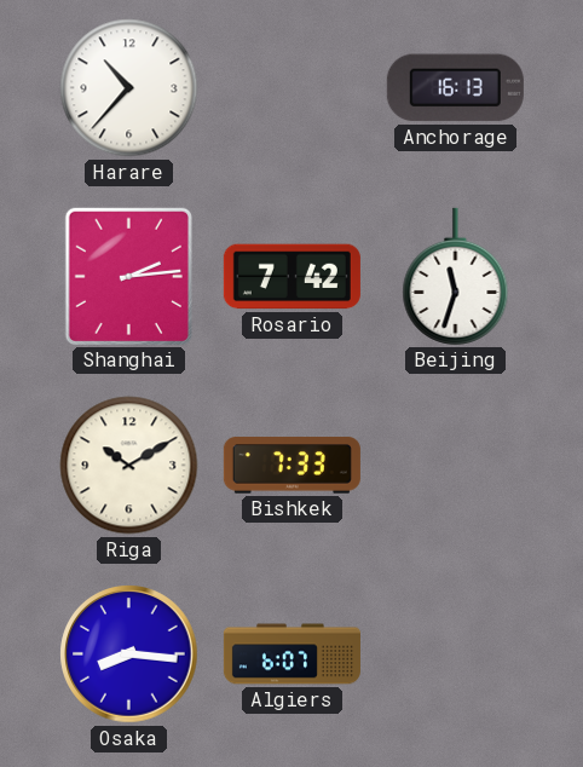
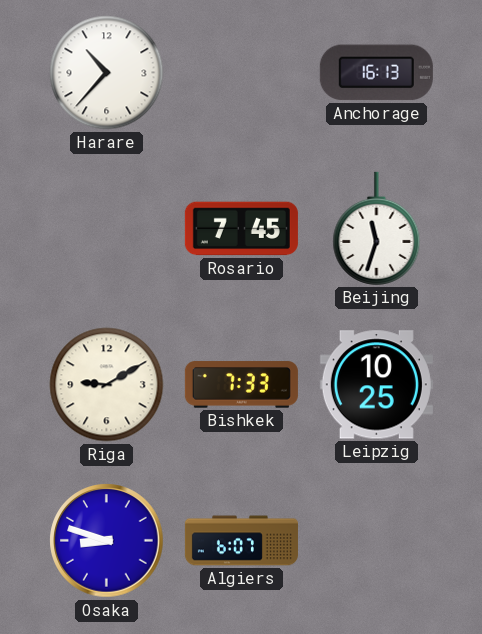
Shanghai: 2:14 -> none
Rosario: 7:42 -> 7:45
Riga: 10:10 -> 9:10
Leipzig: none -> 10:25
Osaka: 8:16 -> 8:48
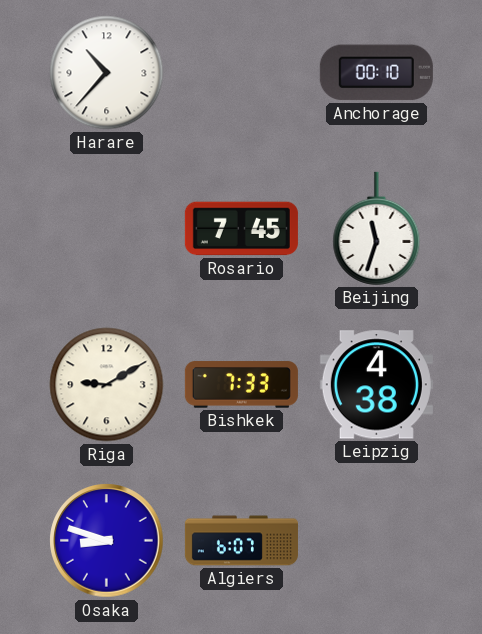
Anchorage: 16:13 -> 00:10
Leipzig: 10:25 -> 4:38
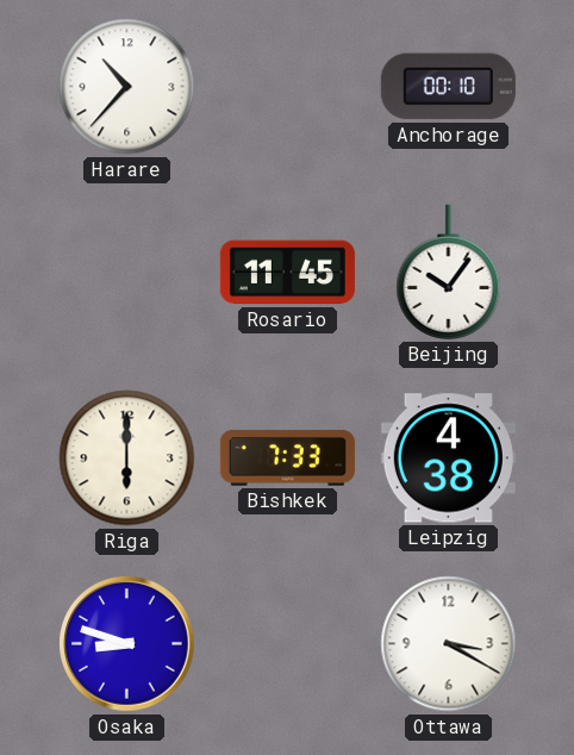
Rosario: 7:45 -> 11:45
Beijing: 11:33 -> 10:06
Riga: 9:10 -> 6:00
Algiers: 6:07 -> none
Ottawa: none -> 3:20
